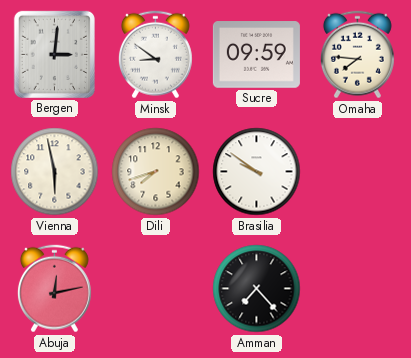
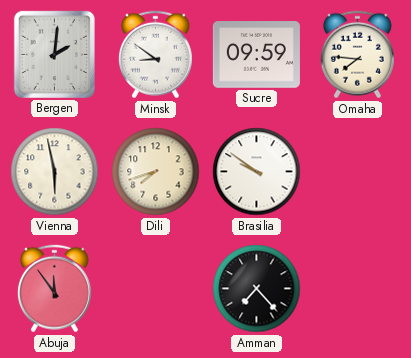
Bergen: 3:01 -> 2:01
Abuja: 12:13 -> 11:54
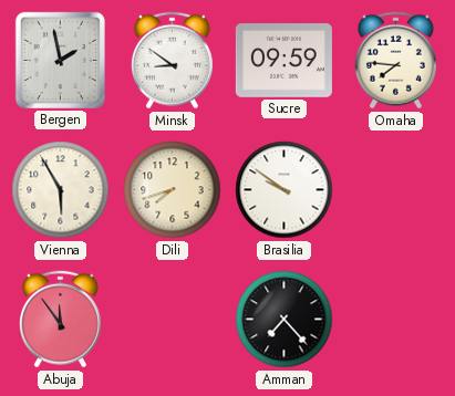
Bergen: 2:01 -> 1:58
Vienna: 5:58 -> 5:55
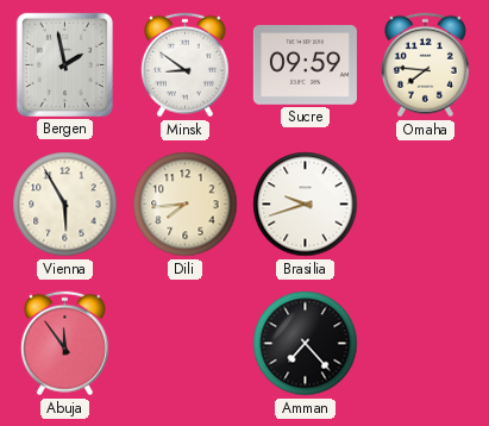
Dili: 7:42 -> 7:44
Brasilia: 9:51 -> 9:42
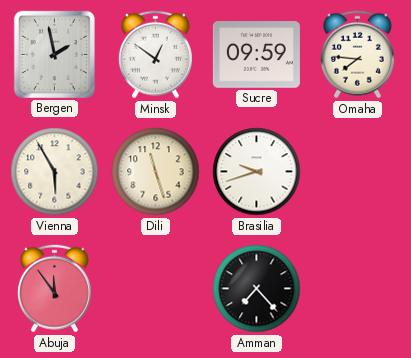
Minsk: 8:51 -> 12:51
Dili: 7:44 -> 11:27
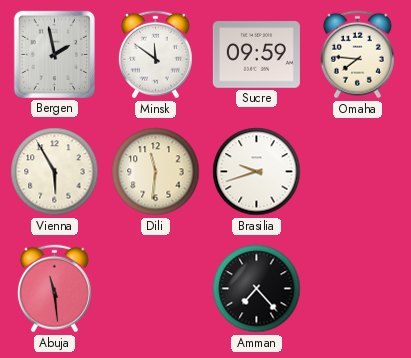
Minsk: 12:51 -> 11:51
Dili: 11:27 -> 11:31
Abuja: 11:54 -> 11:29
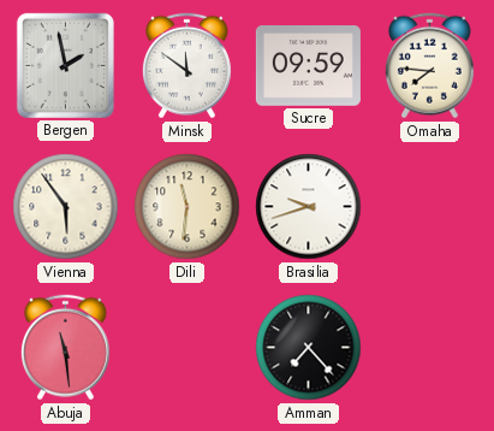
Vienna: 5:55 -> 5:54
